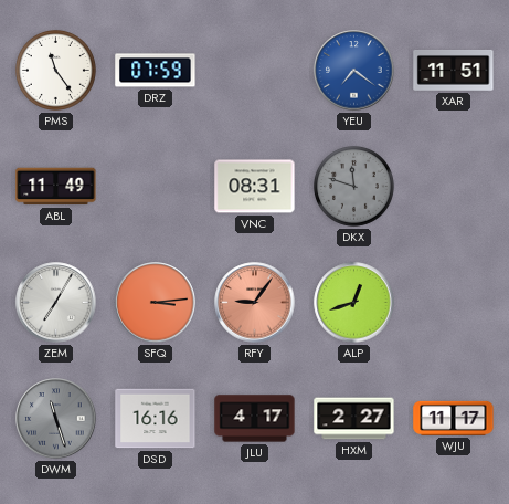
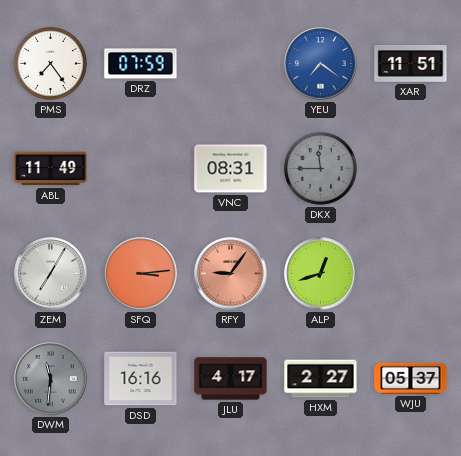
PMS: 11:24 -> 7:24
DKX: 11:48 -> 11:45
DWM: 11:27 -> 11:31
WJU: 11:17 -> 05:37
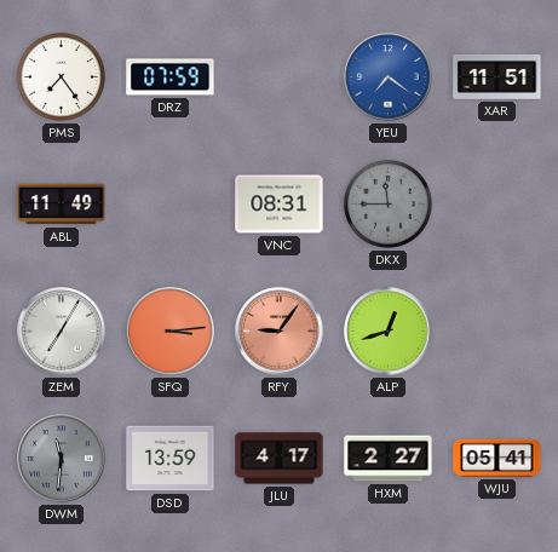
DSD: 16:16 -> 13:59
WJU: 05:37 -> 05:41
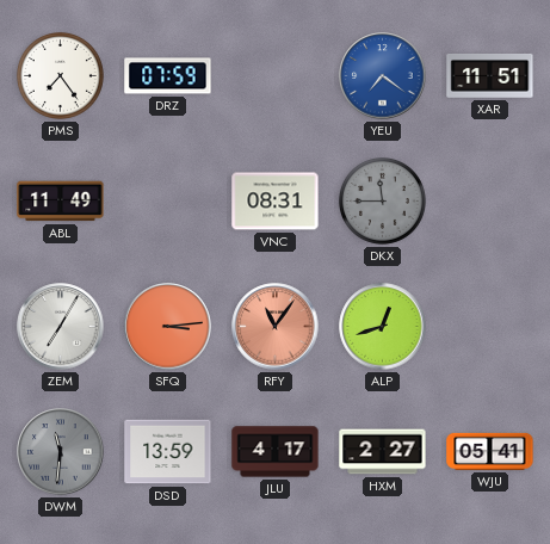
RFY: 9:06 -> 11:06
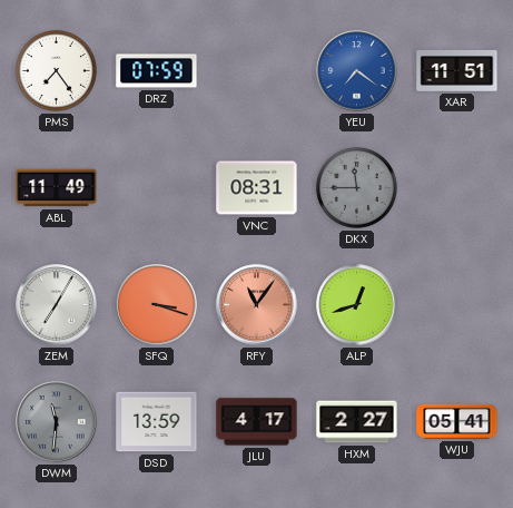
SFQ: 3:14 -> 3:18
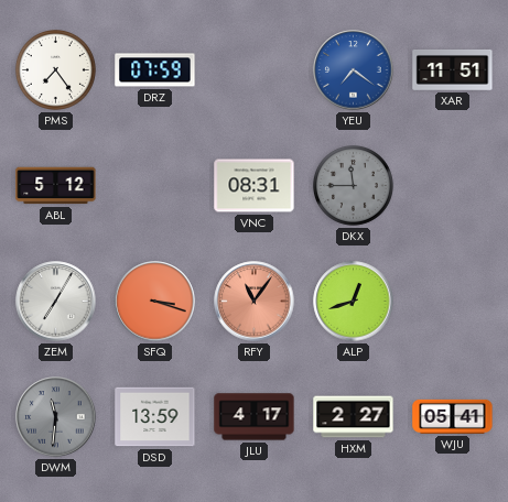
ABL: 11:49 -> 5:12
